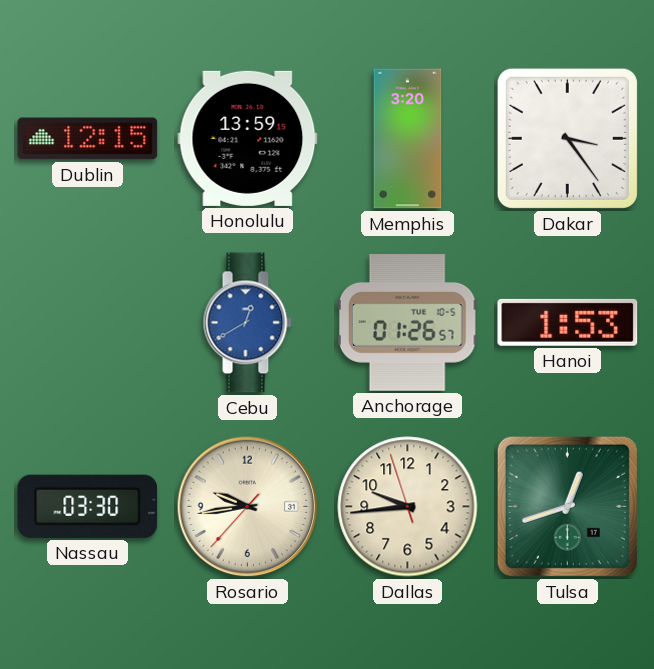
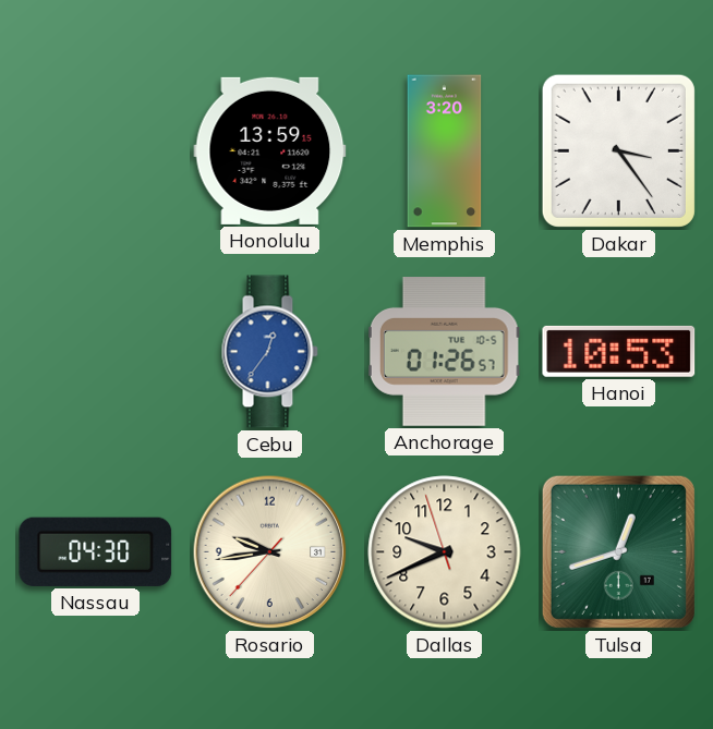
Dublin: 12:15 -> none
Cebu: 12:40 -> 12:36
Hanoi: 1:53 -> 10:53
Nassau: 03:30 -> 04:30
Dallas: 9:43 -> 9:40
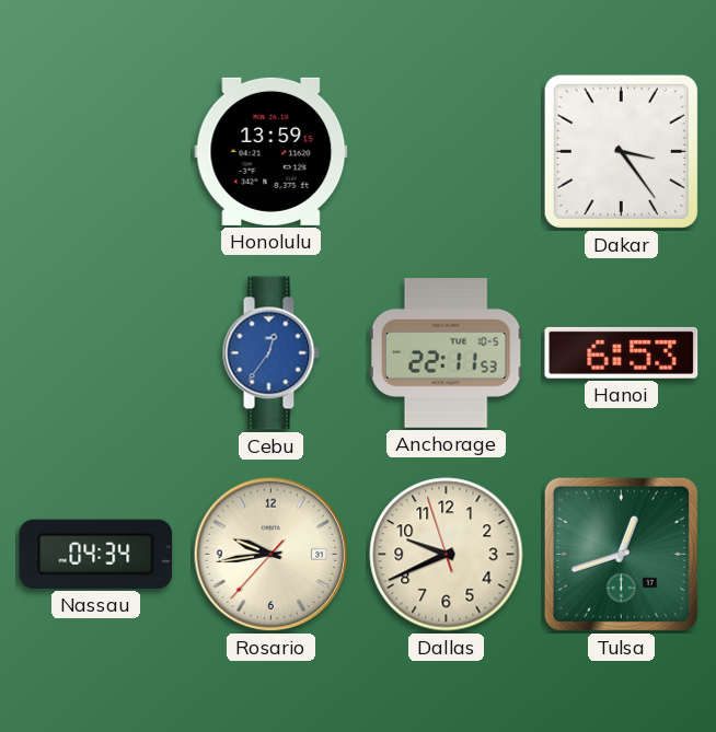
Memphis: 3:20 -> none
Anchorage: 01:26 -> 22:11
Hanoi: 10:53 -> 6:53
Nassau: 04:30 -> 04:34
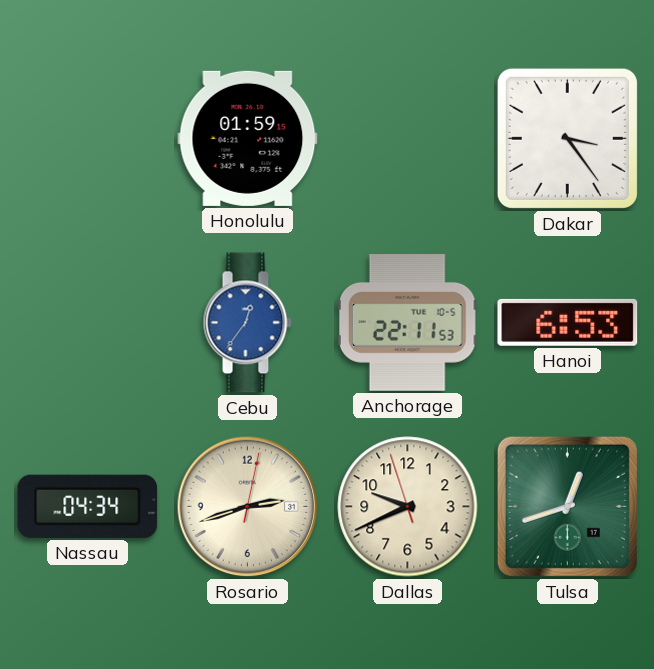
Honolulu: 13:59 -> 01:59
Rosario: 9:43 -> 2:42
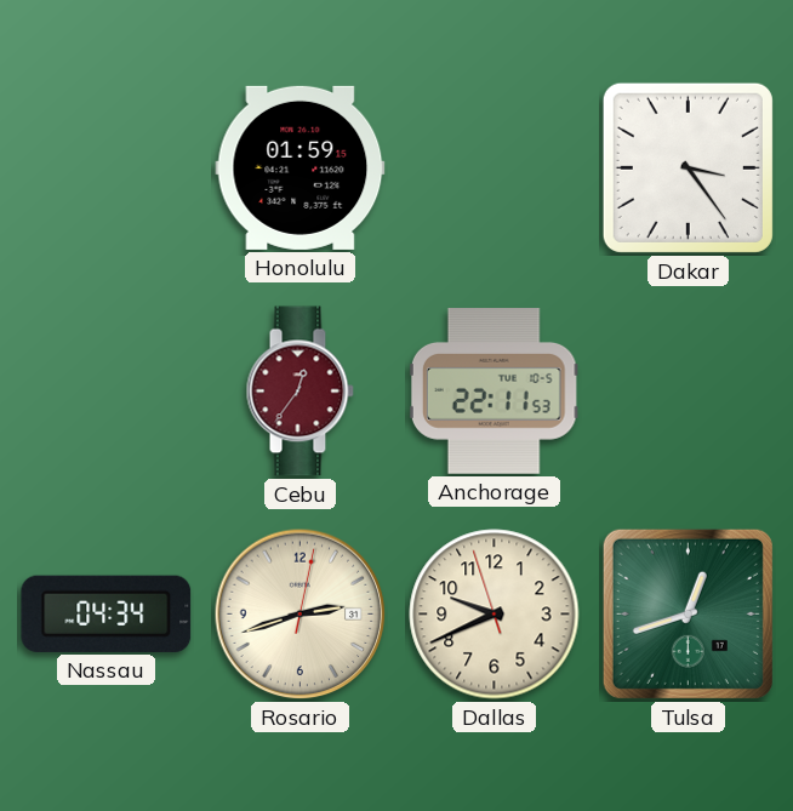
Cebu dial: blue -> burgundy
Hanoi: 6:53 -> none
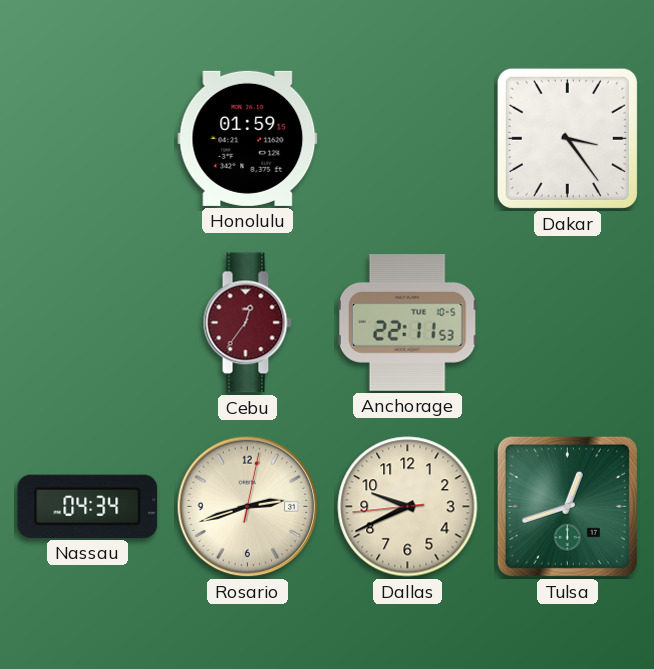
Dallas: 9:40:57 -> 9:40:44
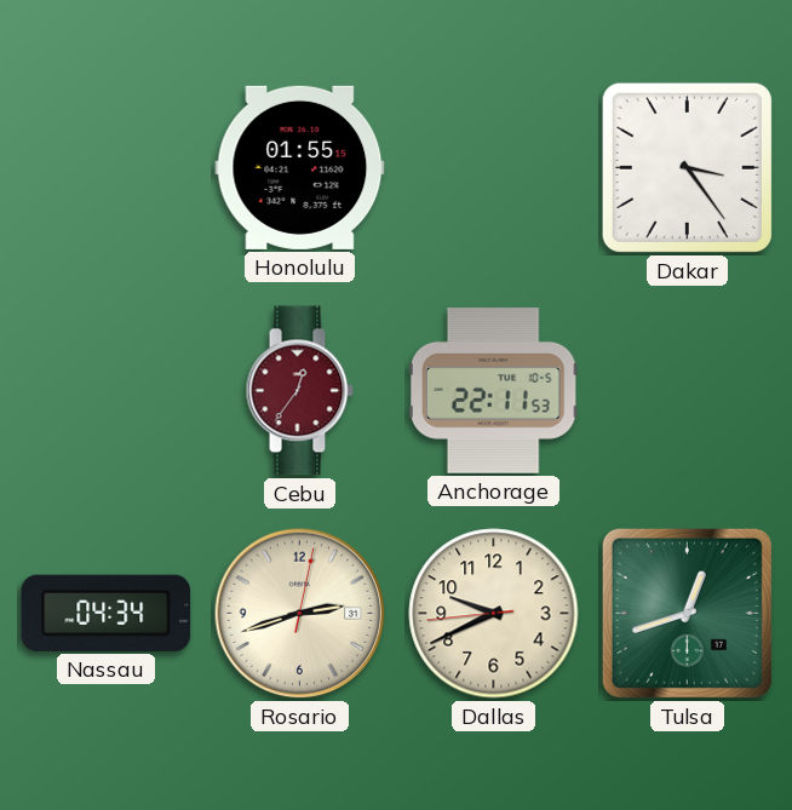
Honolulu: 01:59 -> 01:55
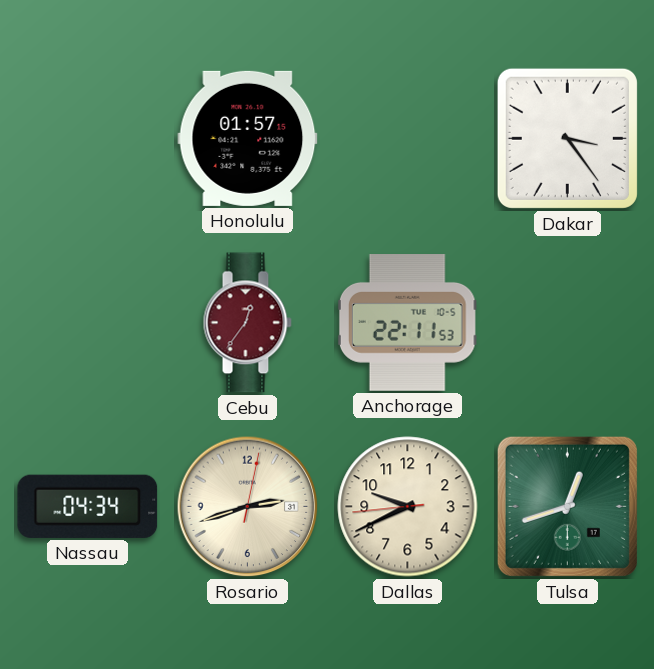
Honolulu: 01:55 -> 01:57
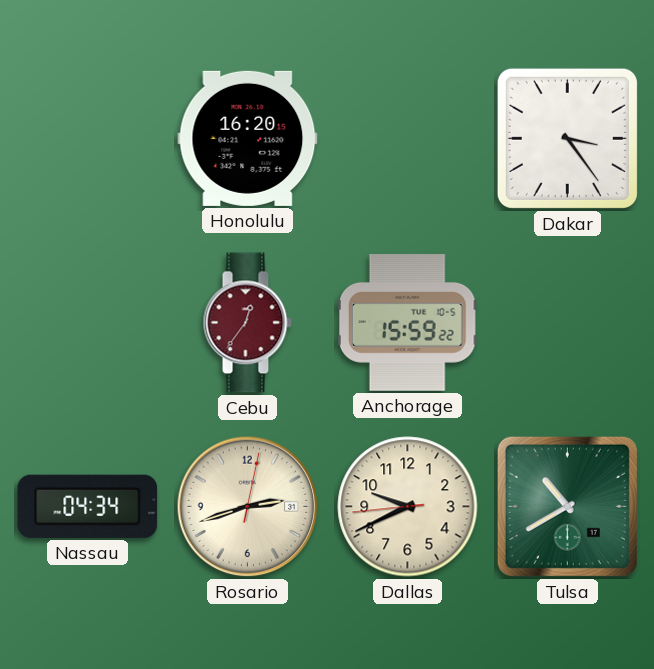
Honolulu: 01:57 -> 16:20
Anchorage: 22:11 -> 15:59
Tulsa: 12:42 -> 10:40
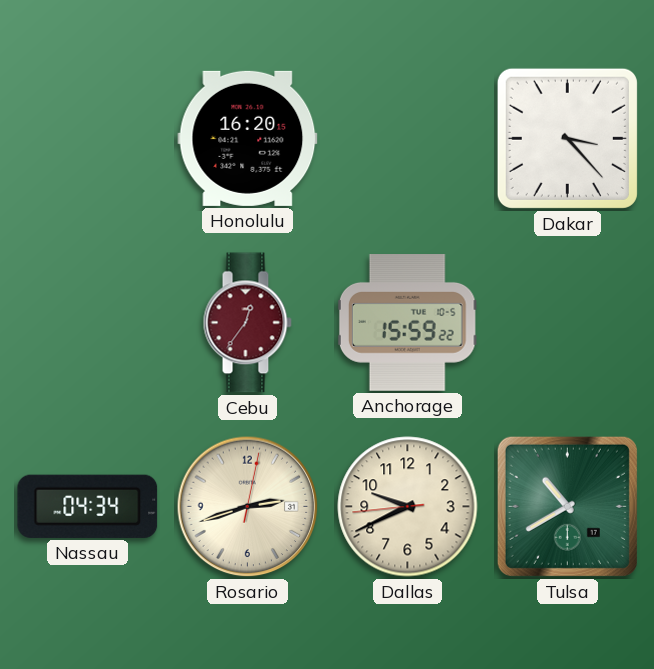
Dakar: 3:24 -> 3:23
